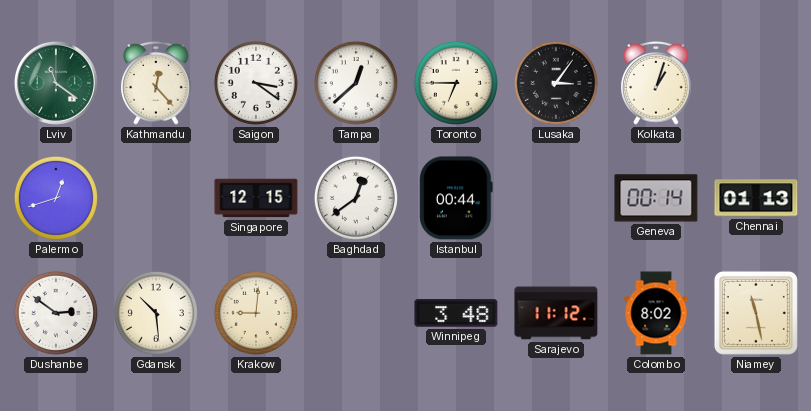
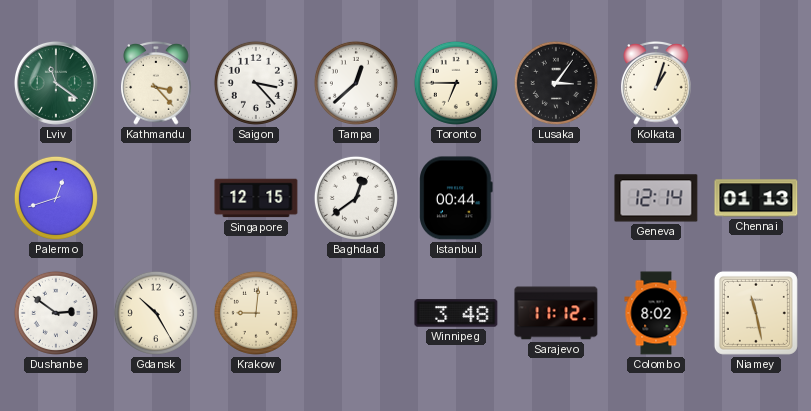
Kathmandu: 12:23 -> 3:23
Saigon: 3:21 -> 3:23
Geneva: 00:14 -> 12:14
Gdansk: 10:29 -> 10:25
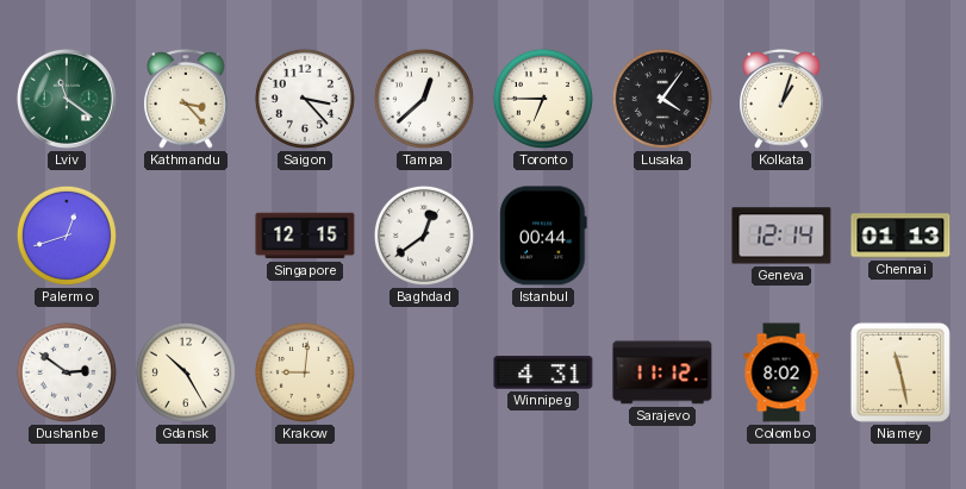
Lusaka: 3:06 -> 4:06
Winnipeg: 3:48 -> 4:31
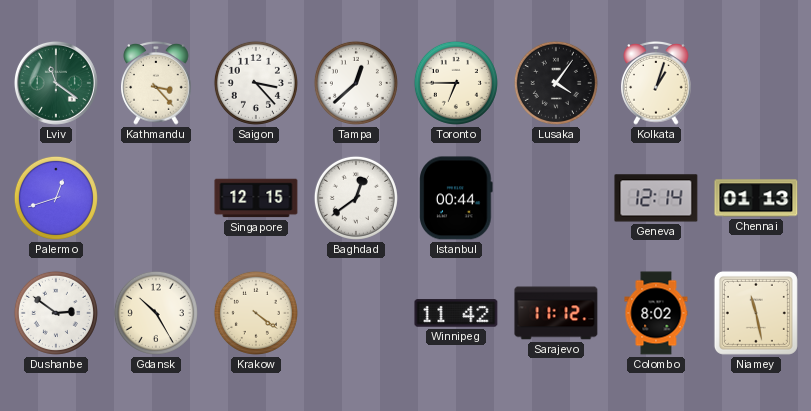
Krakow: 9:01 -> 4:21
Winnipeg: 4:31 -> 11:42
